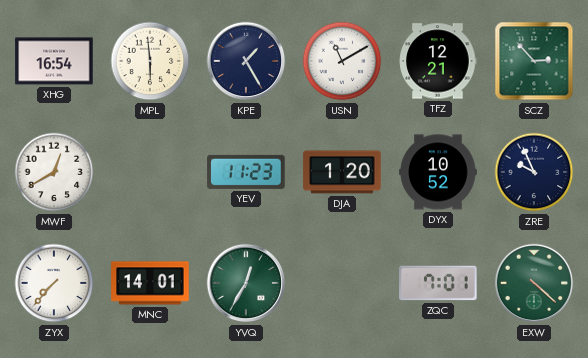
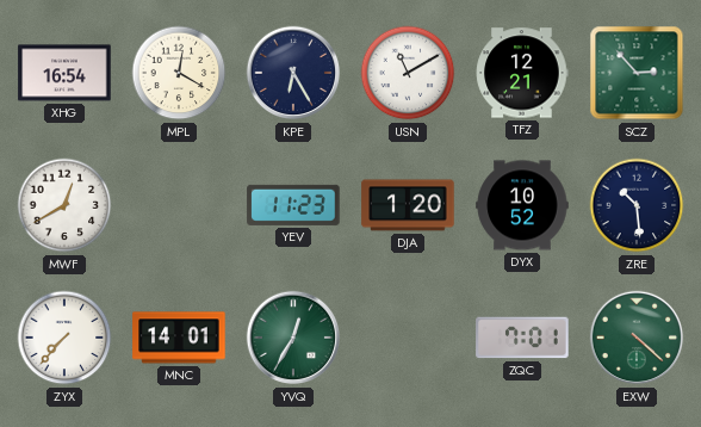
MPL: 5:59 -> 12:20
KPE: 1:25 -> 6:25
ZRE: 9:56 -> 10:29
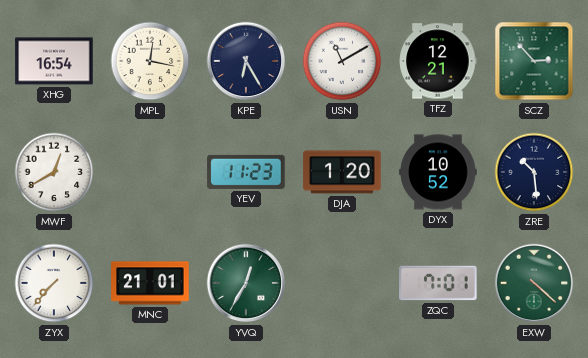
MPL: 12:20 -> 12:17
MNC: 14:01 -> 21:01
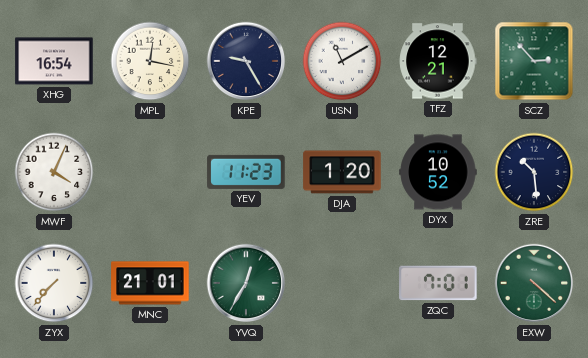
KPE: 6:25 -> 9:25
MWF: 12:40 -> 4:04
